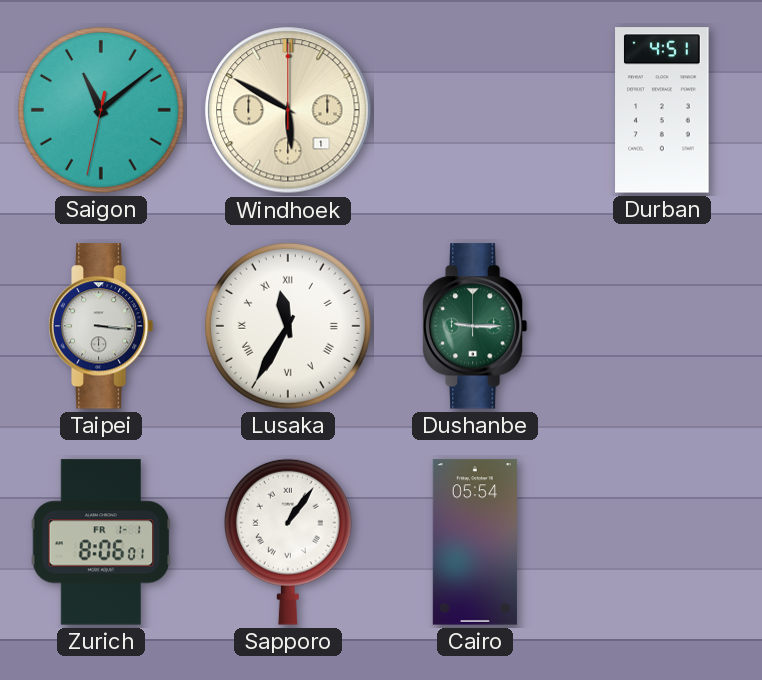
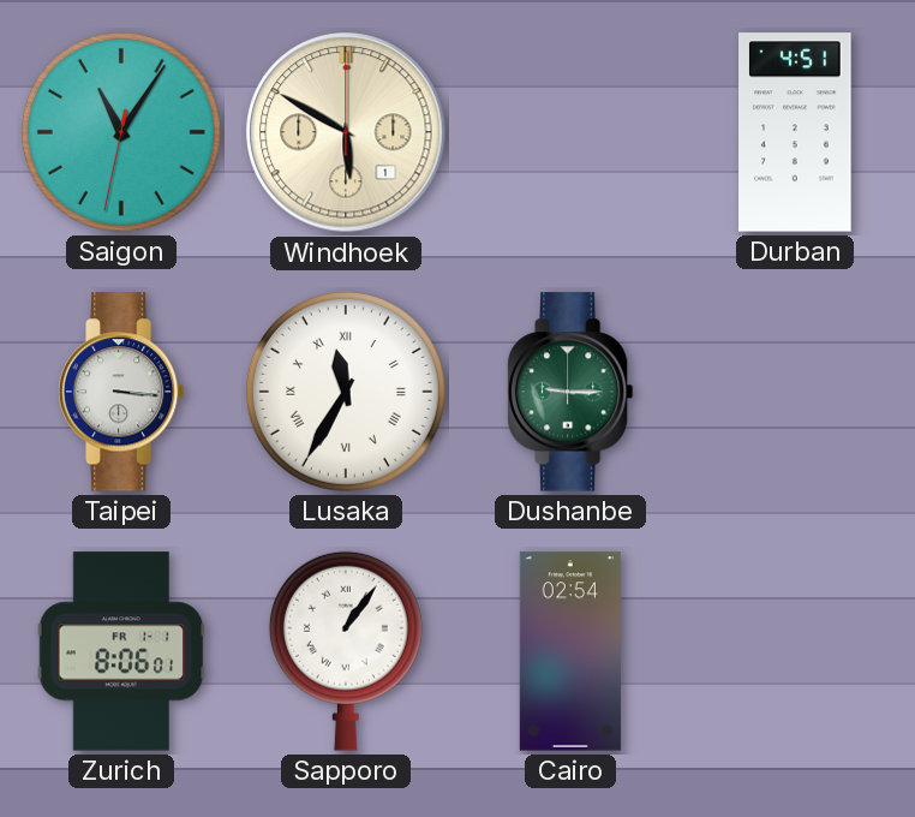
Saigon: 11:08 -> 11:05
Cairo: 05:54 -> 02:54
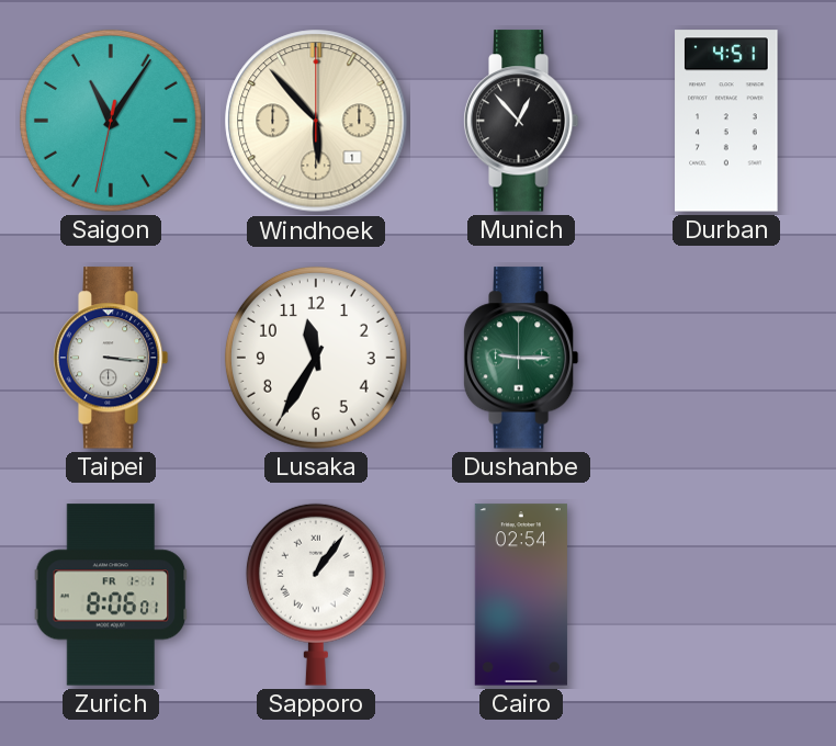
Windhoek: 5:50 -> 5:53
Munich: none -> 12:53
Lusaka numerals: Roman -> Arabic
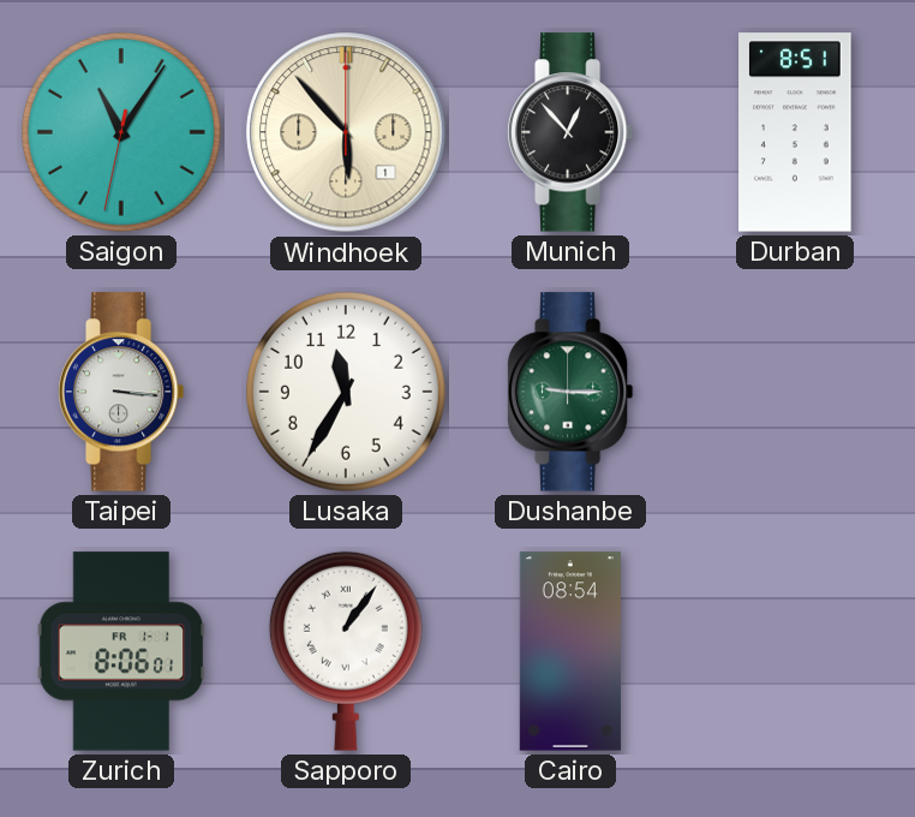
Durban: 4:51 -> 8:51
Cairo: 02:54 -> 08:54
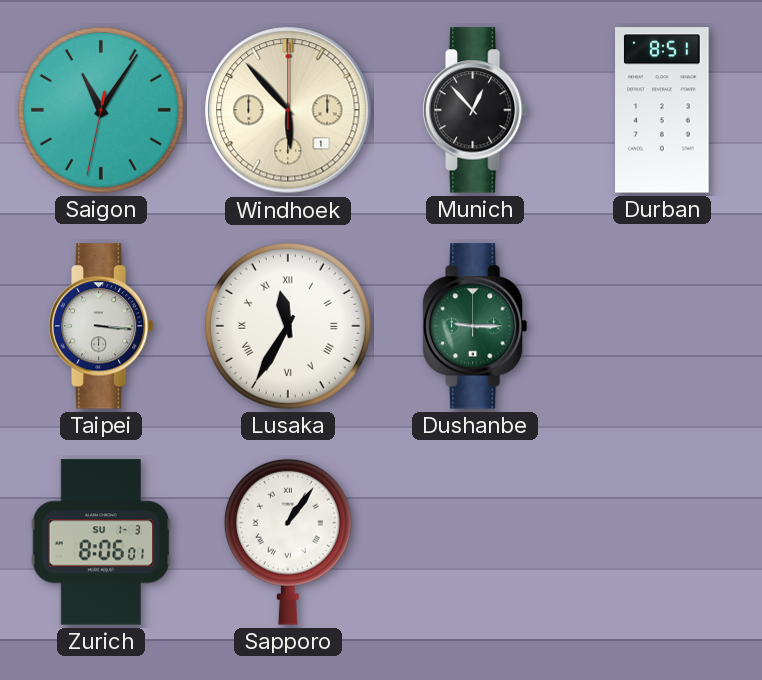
Lusaka numerals: Arabic -> Roman
Zurich date: FR 1-1 -> SU 1-3
Cairo: 08:54 -> none
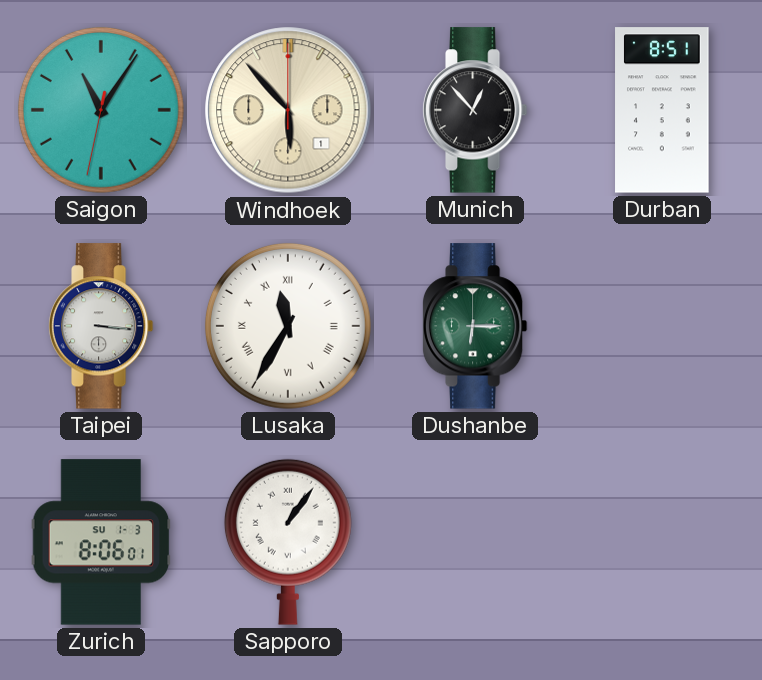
Dushanbe: 9:15 -> 6:15
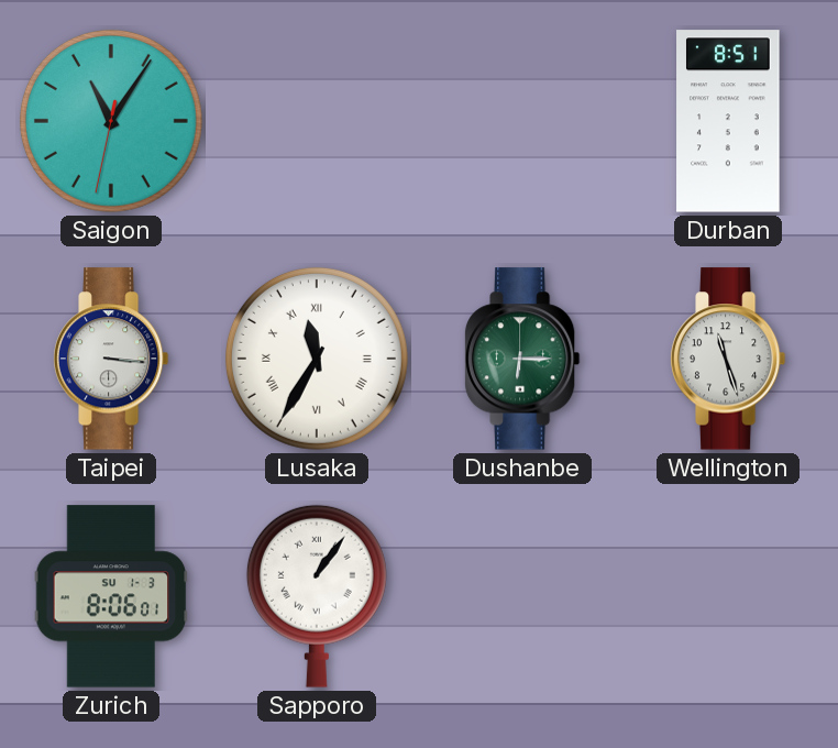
Windhoek: 5:53 -> none
Munich: 12:53 -> none
Wellington: none -> 11:27
